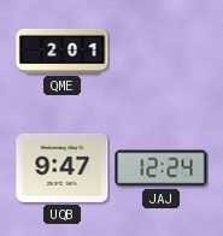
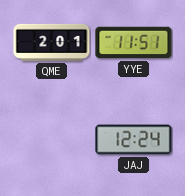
YYE: none -> 11:51
UQB: 9:47 -> none
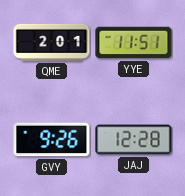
GVY: none -> 9:26
JAJ: 12:24 -> 12:28
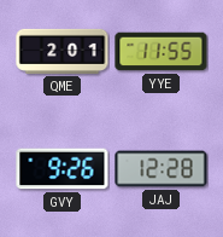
YYE: 11:51 -> 11:55
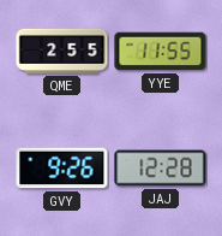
QME: 2:01 -> 2:55
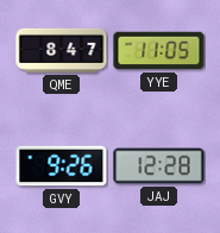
QME: 2:55 -> 8:47
YYE: 11:55 -> 11:05
